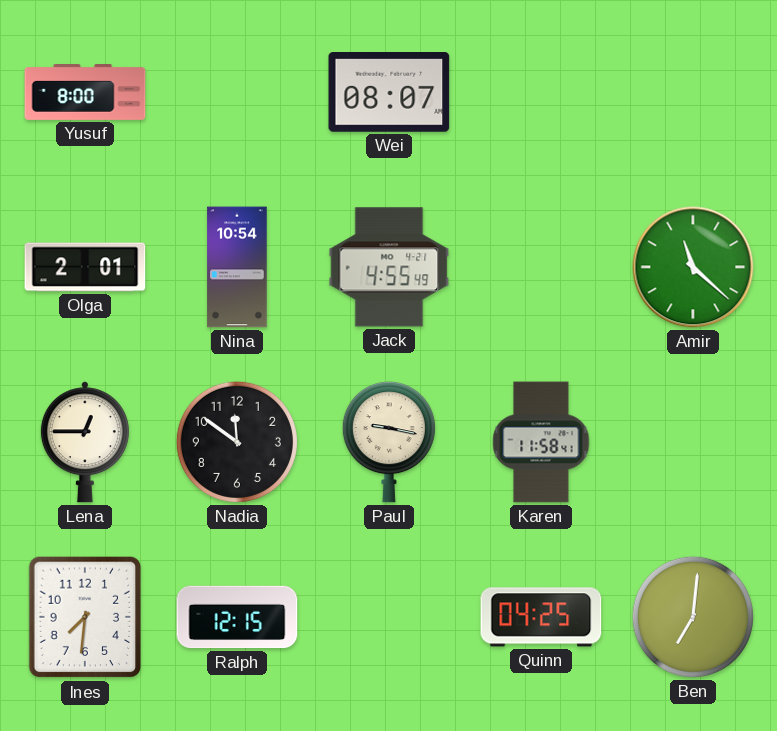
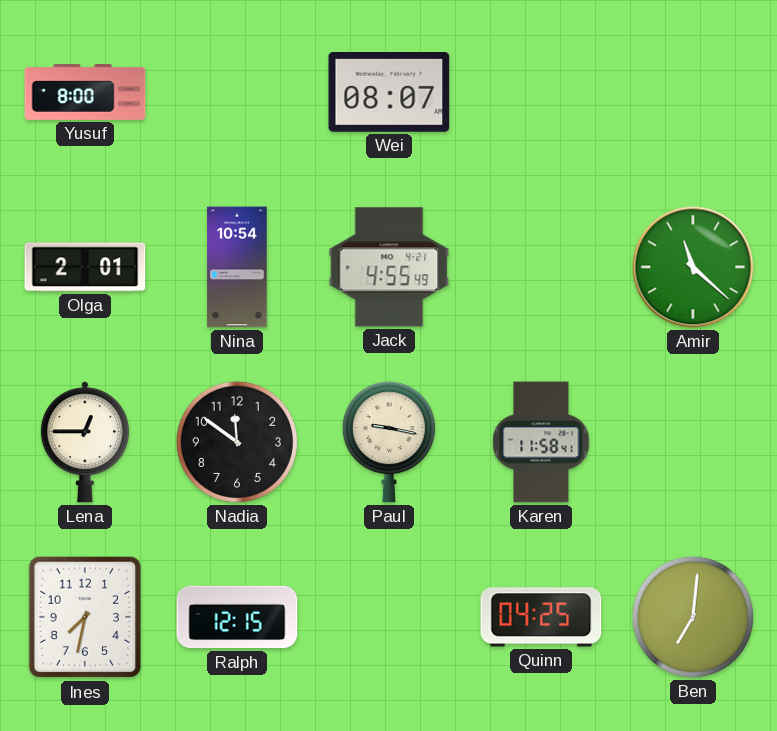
Ines: 7:31 -> 7:32
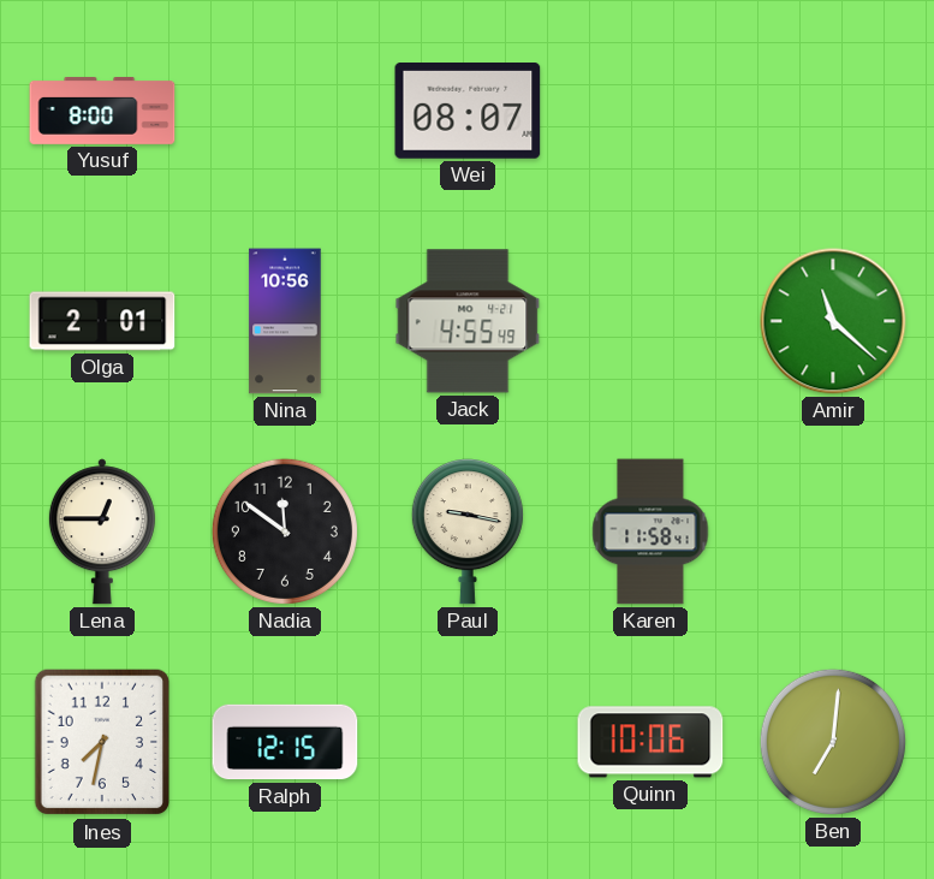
Nina: 10:54 -> 10:56
Quinn: 04:25 -> 10:06
